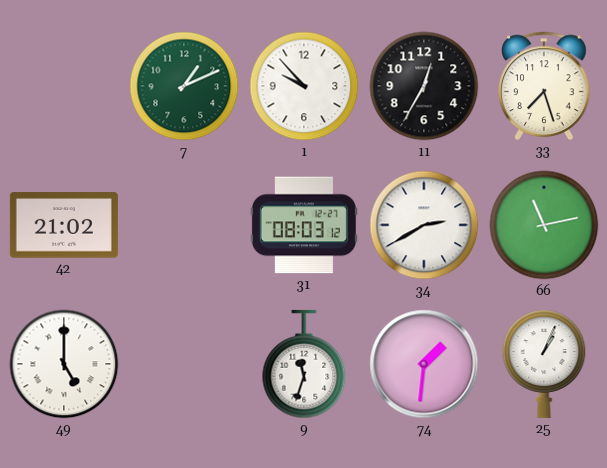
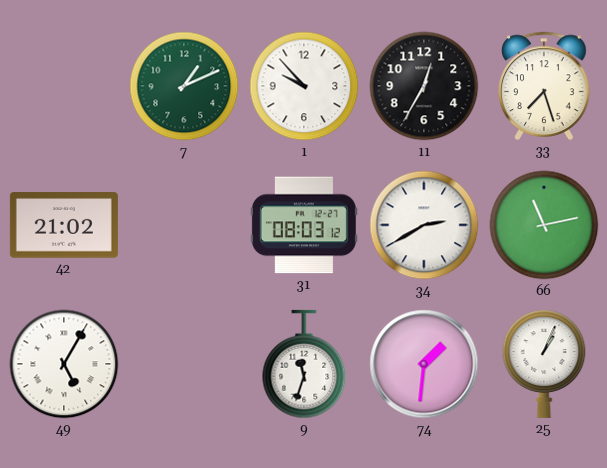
49: 5:00 -> 5:05
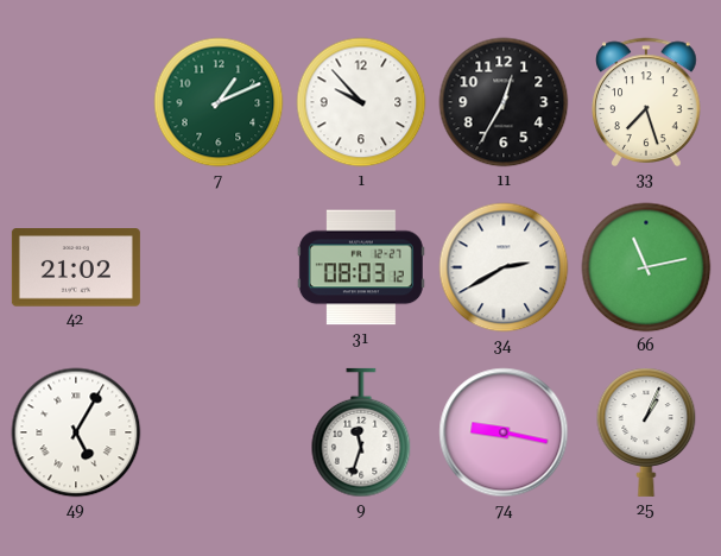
74: 1:31 -> 9:17
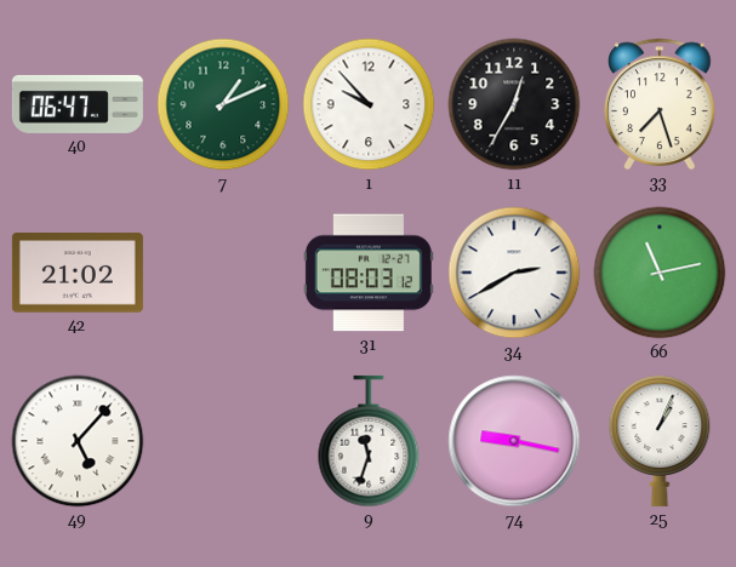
40: none -> 06:47
49: 5:05 -> 5:07
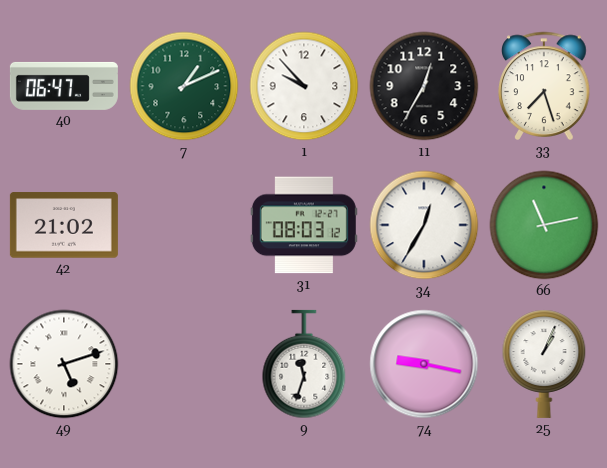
34: 2:40 -> 12:35
49: 5:07 -> 5:12
